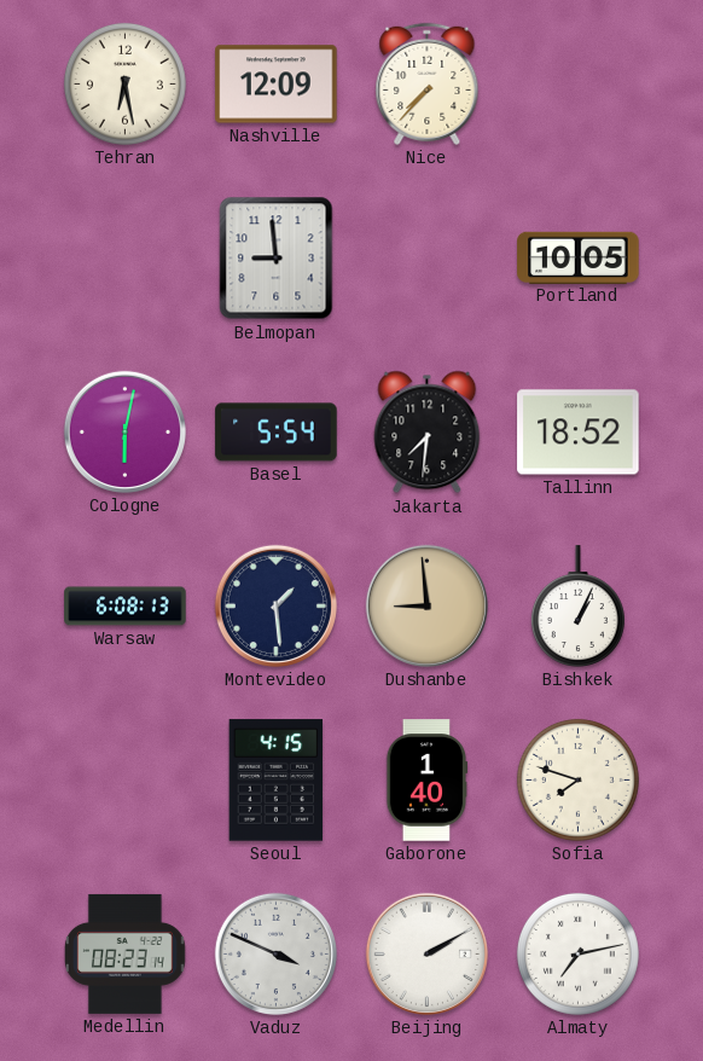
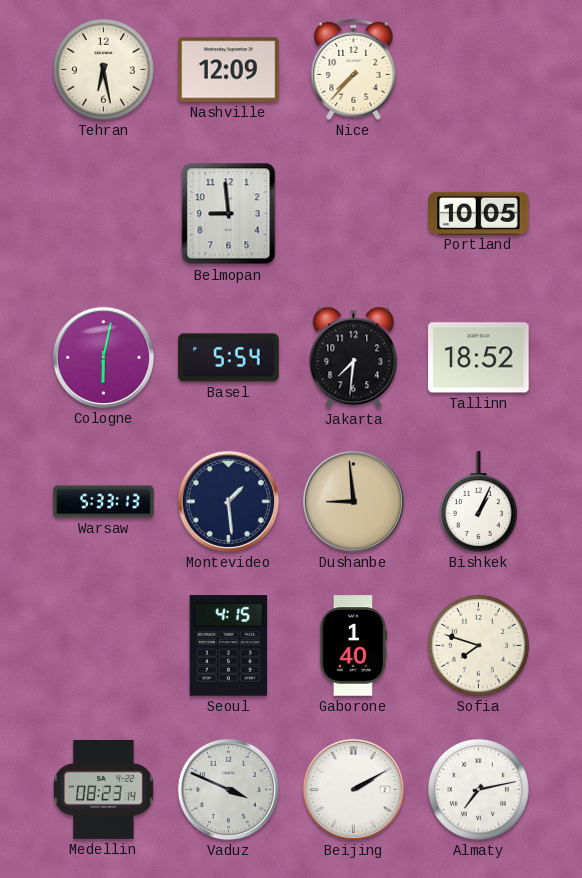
Warsaw: 6:08 -> 5:33
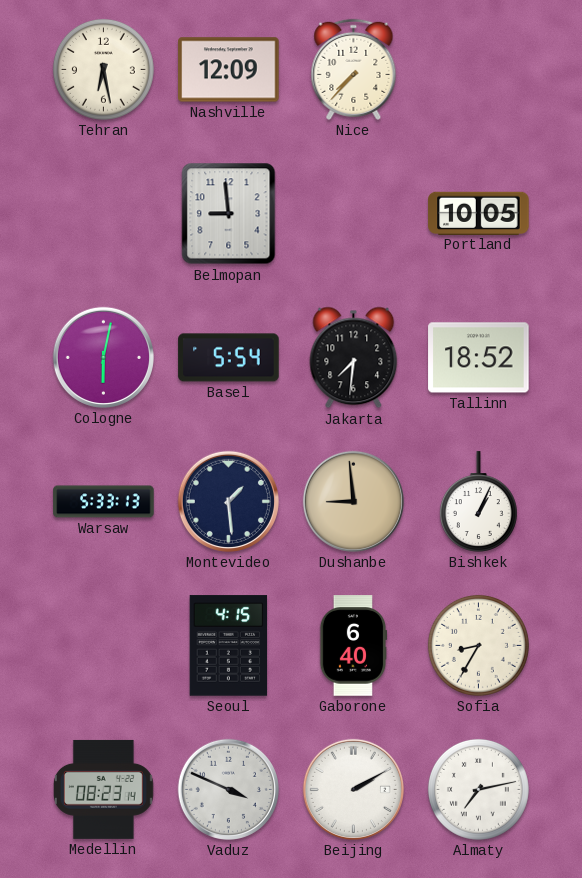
Gaborone: 1:40 -> 6:40
Sofia: 7:48 -> 8:35
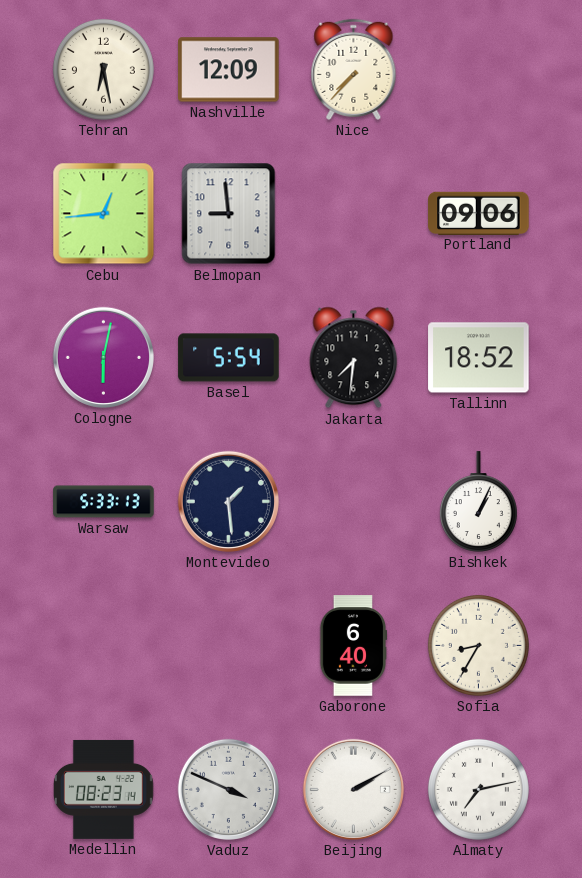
Cebu: none -> 12:44
Portland: 10:05 -> 09:06
Dushanbe: 8:59 -> none
Seoul: 4:15 -> none
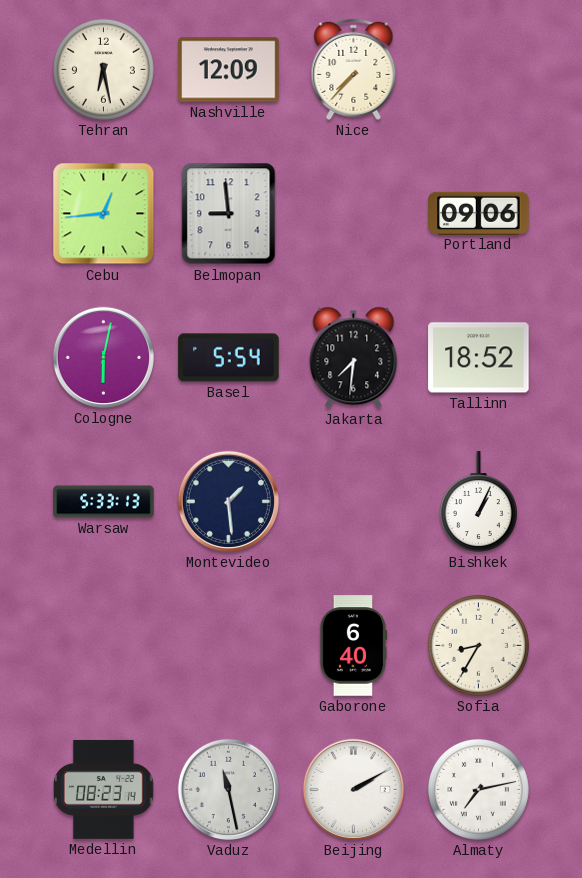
Vaduz: 3:49 -> 11:28
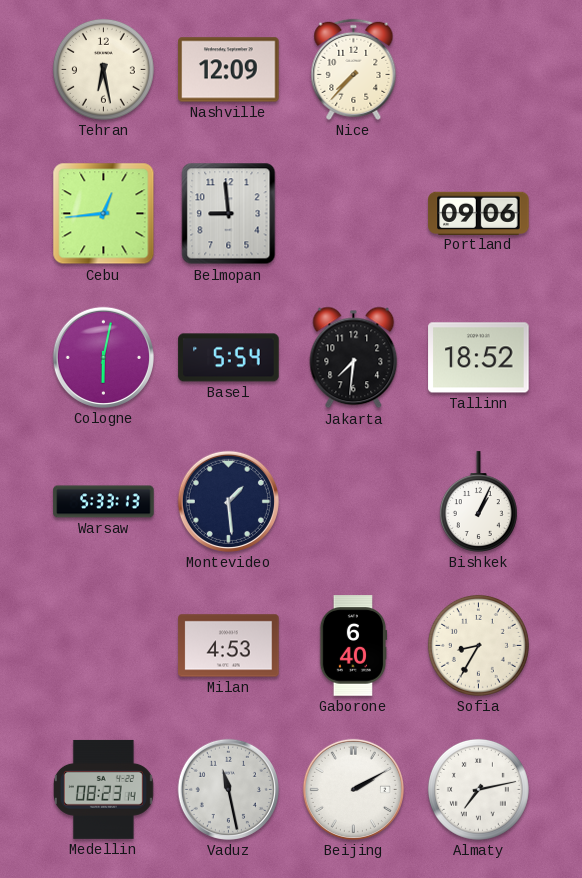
Milan: none -> 4:53
